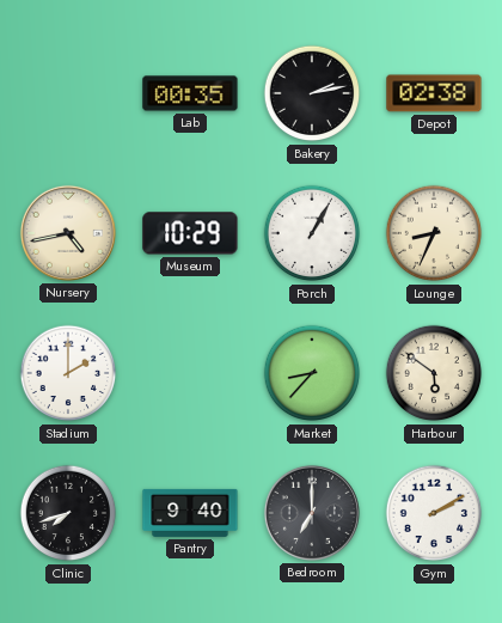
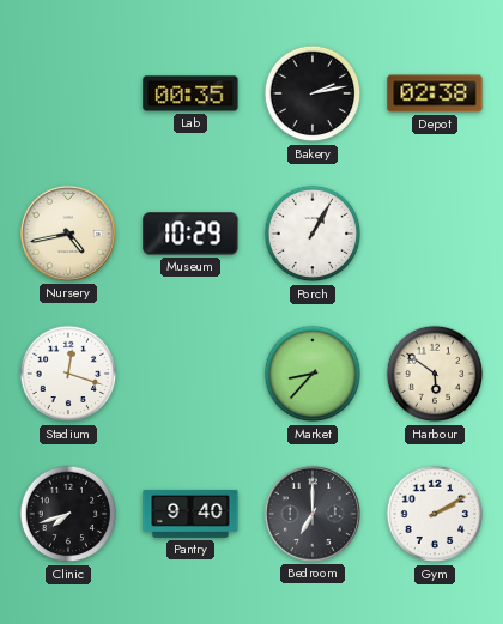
Lounge: 8:34 -> none
Stadium: 2:00 -> 12:18
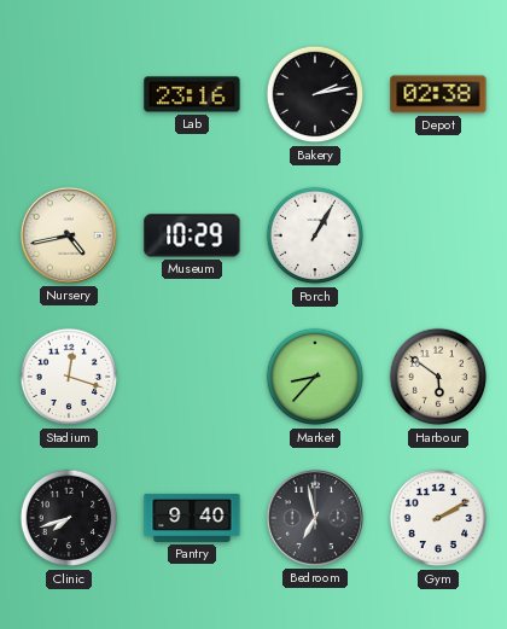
Lab: 00:35 -> 23:16
Bedroom: 7:00 -> 6:58
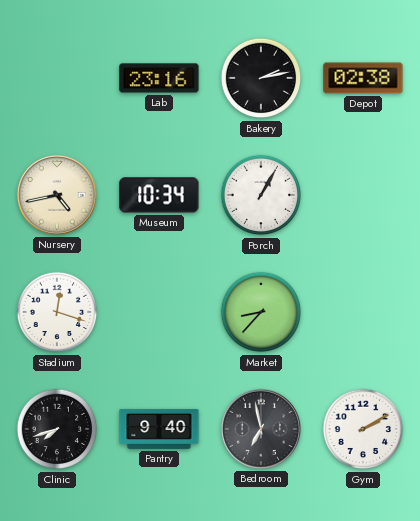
Museum: 10:29 -> 10:34
Harbour: 5:51 -> none
